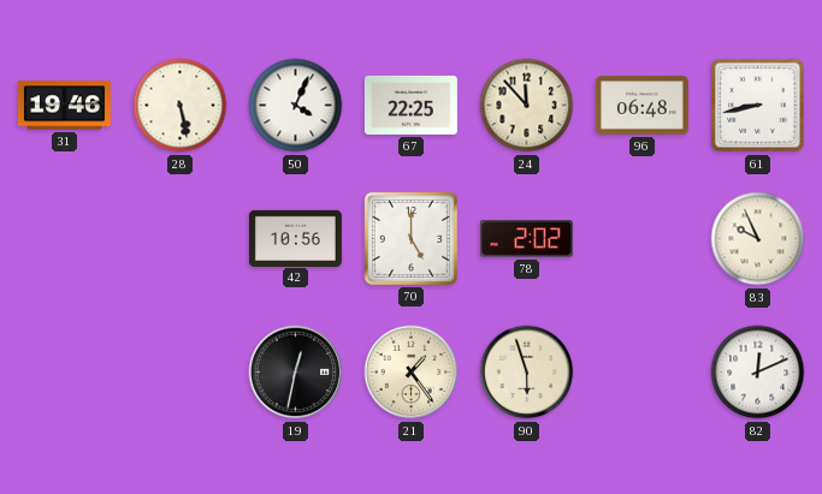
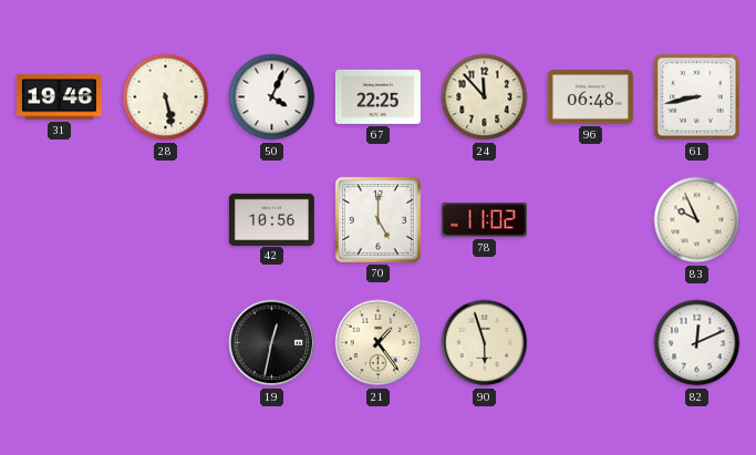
78: 2:02 -> 11:02
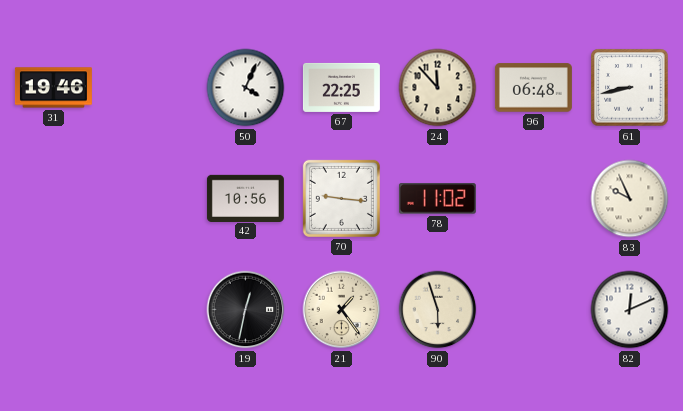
28: 5:28 -> none
70: 5:00 -> 9:16
